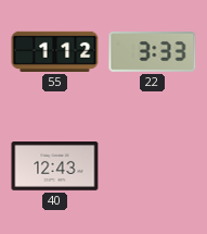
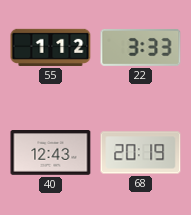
68: none -> 20:19
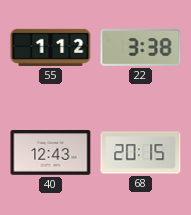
22: 3:33 -> 3:38
68: 20:19 -> 20:15
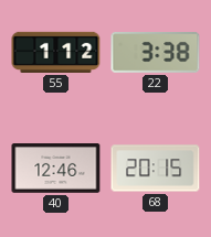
40: 12:43 -> 12:46
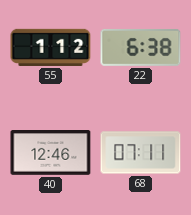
22: 3:38 -> 6:38
68: 20:15 -> 07:11
